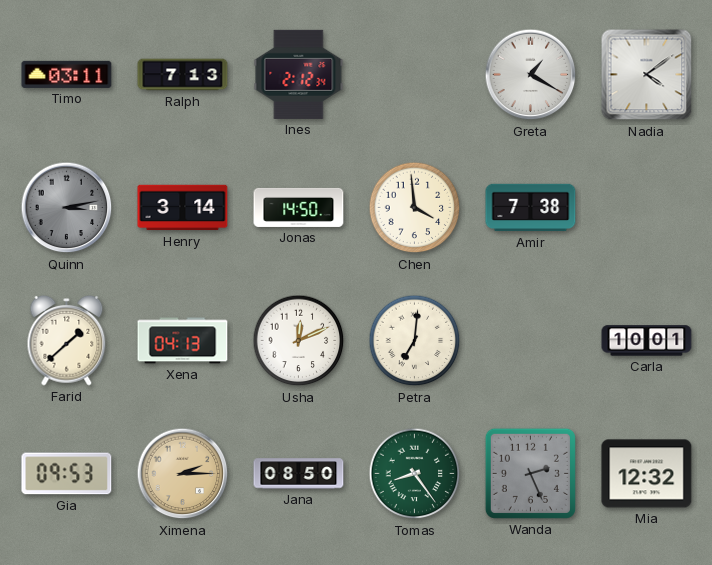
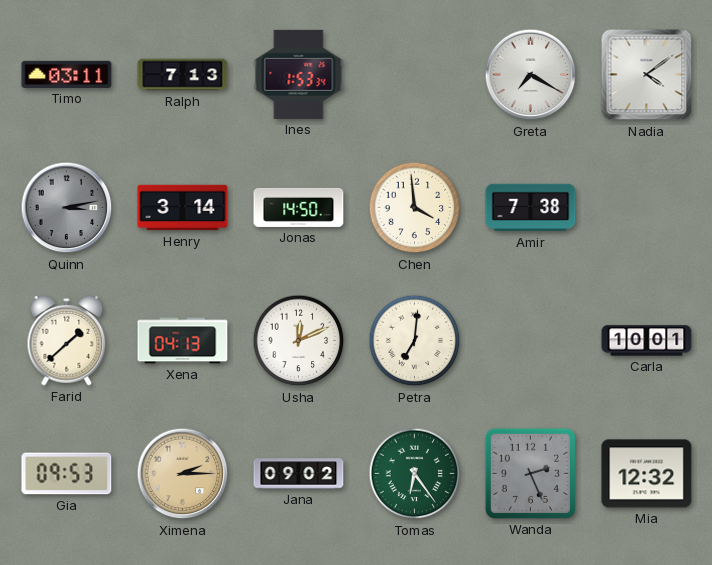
Ines: 2:12 -> 1:53
Greta: 1:20 -> 7:20
Jana: 08:50 -> 09:02
Tomas: 8:24 -> 6:24
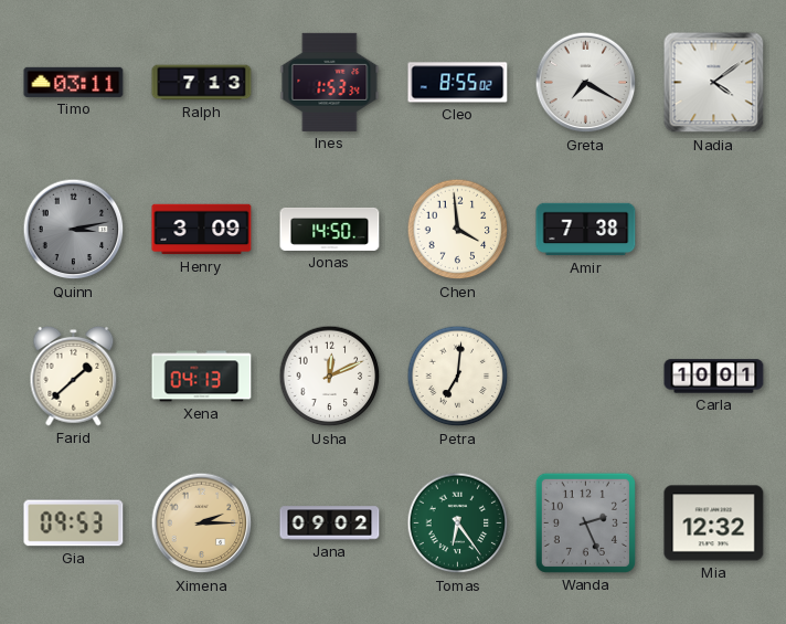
Cleo: none -> 8:55
Henry: 3:14 -> 3:09
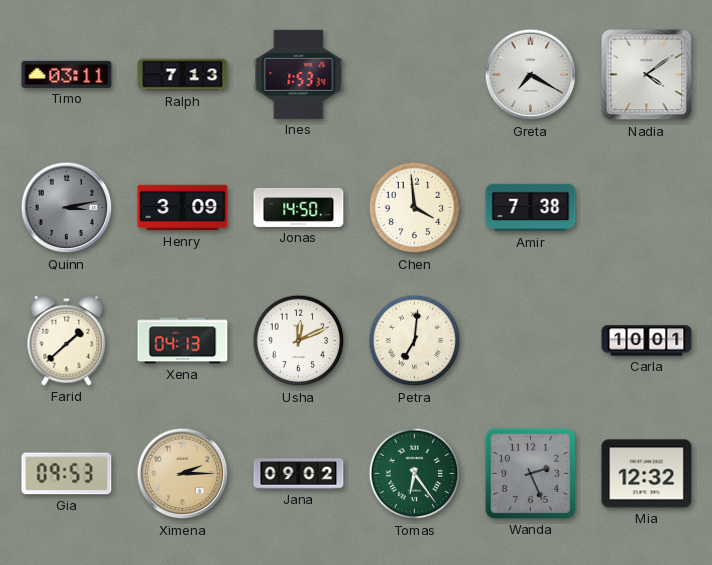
Cleo: 8:55 -> none
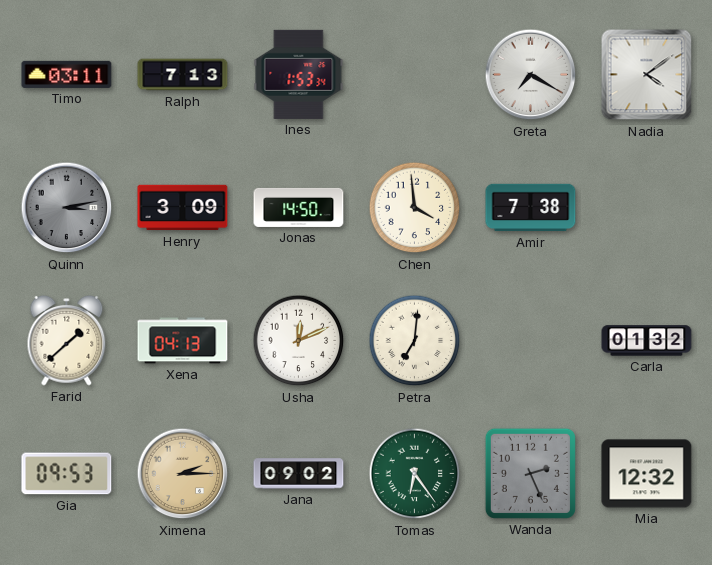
Carla: 10:01 -> 01:32
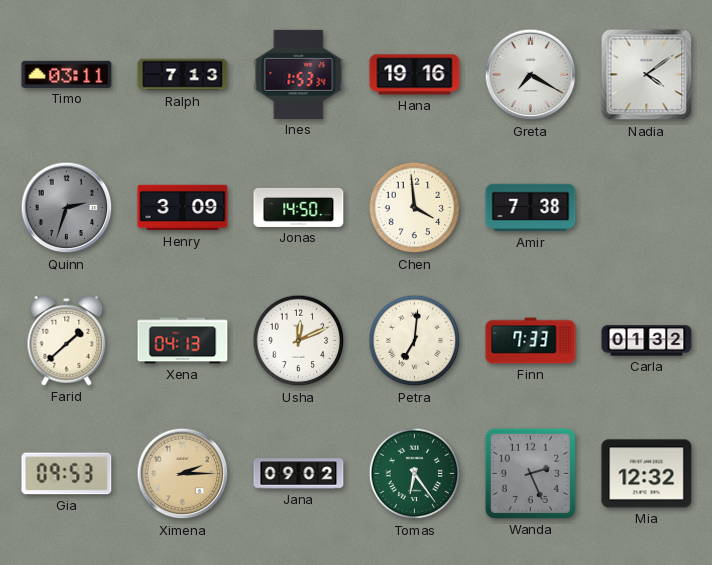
Hana: none -> 19:16
Quinn: 3:13 -> 2:33
Finn: none -> 7:33
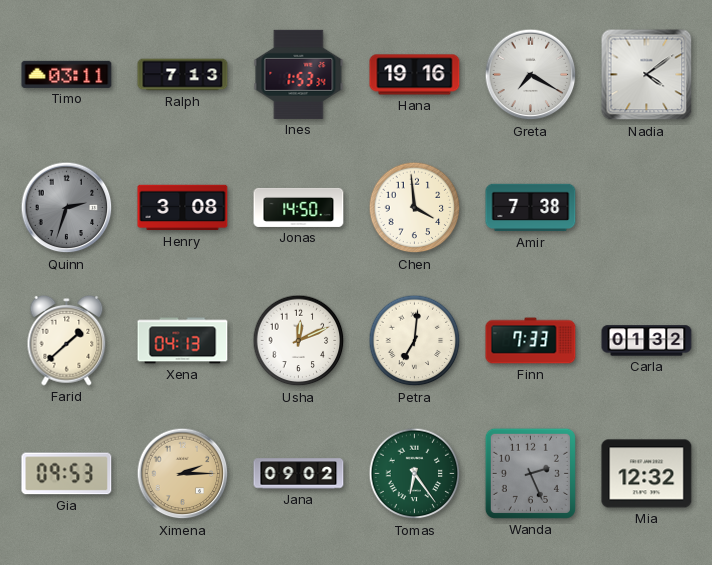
Henry: 3:09 -> 3:08
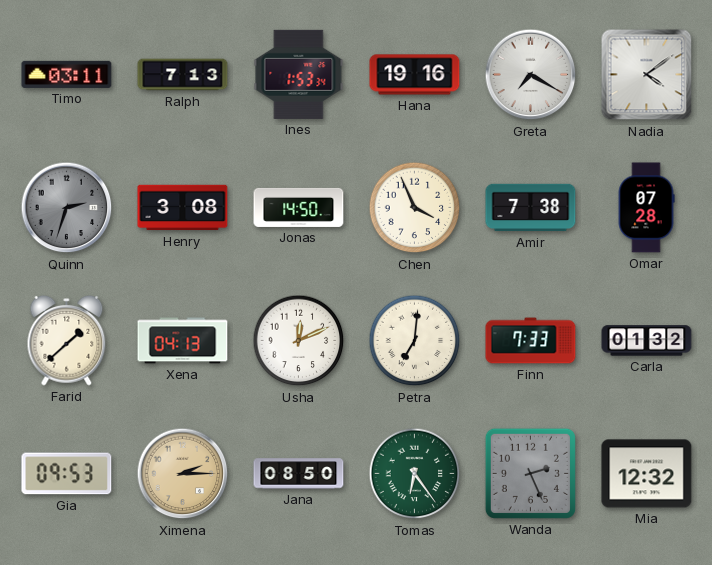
Chen: 3:59 -> 3:56
Omar: none -> 07:28
Jana: 09:02 -> 08:50
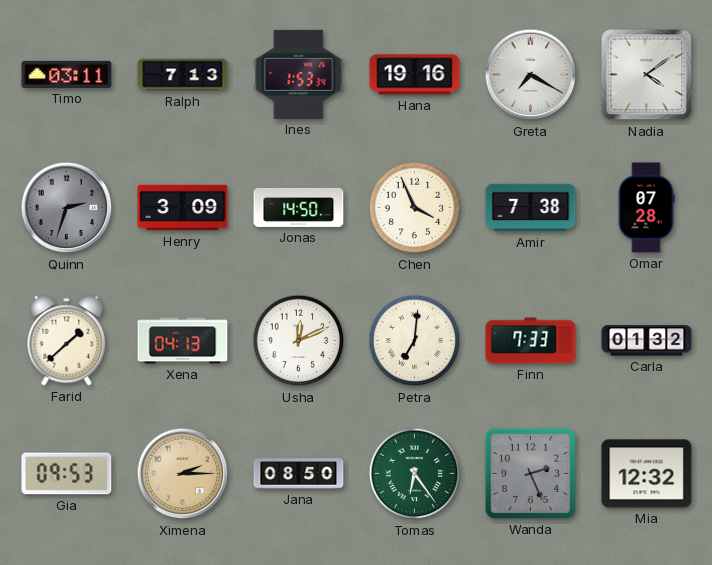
Henry: 3:08 -> 3:09
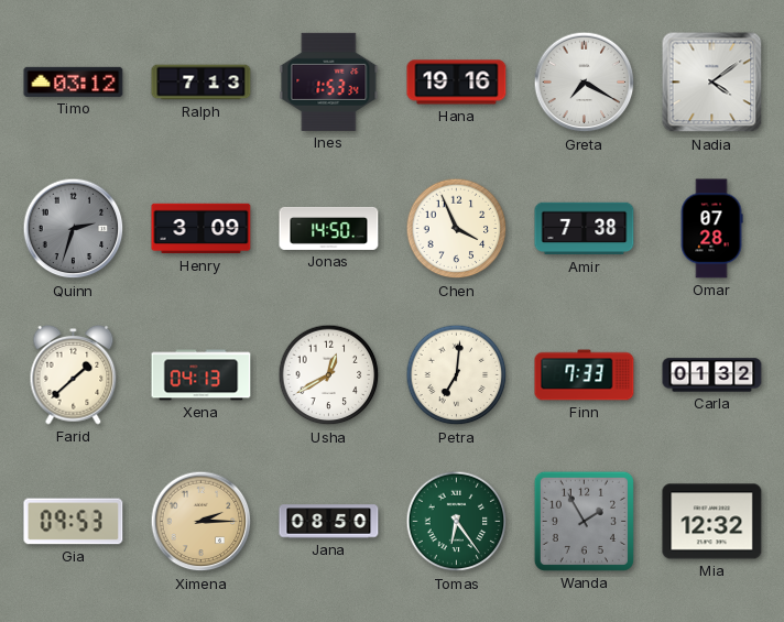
Timo: 03:11 -> 03:12
Usha: 12:11 -> 12:40
Wanda: 2:26 -> 1:55
